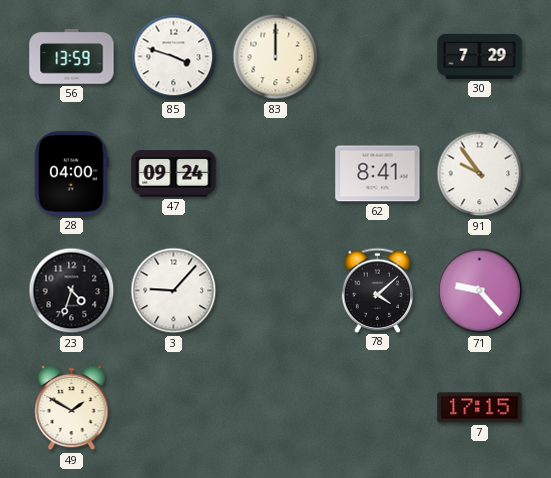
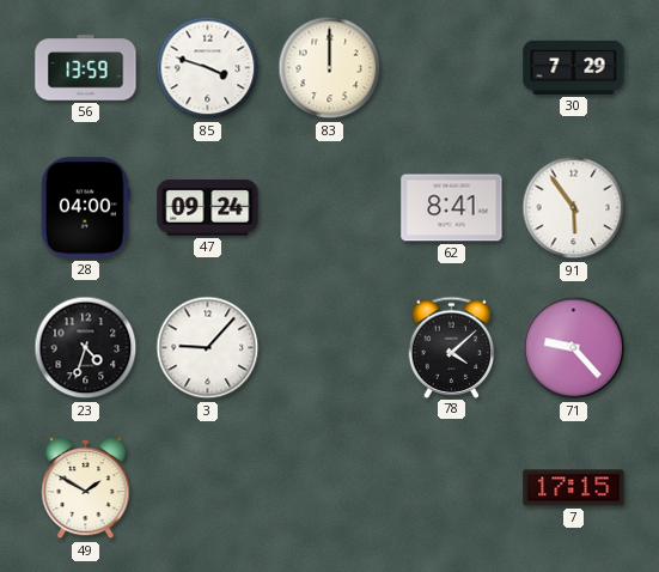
91: 9:54 -> 5:54
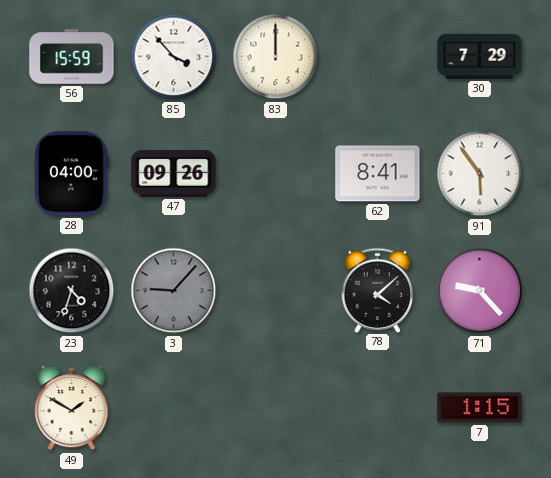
56: 13:59 -> 15:59
85: 3:48 -> 3:53
47: 09:24 -> 09:26
3 dial: white -> grey
7: 17:15 -> 1:15
